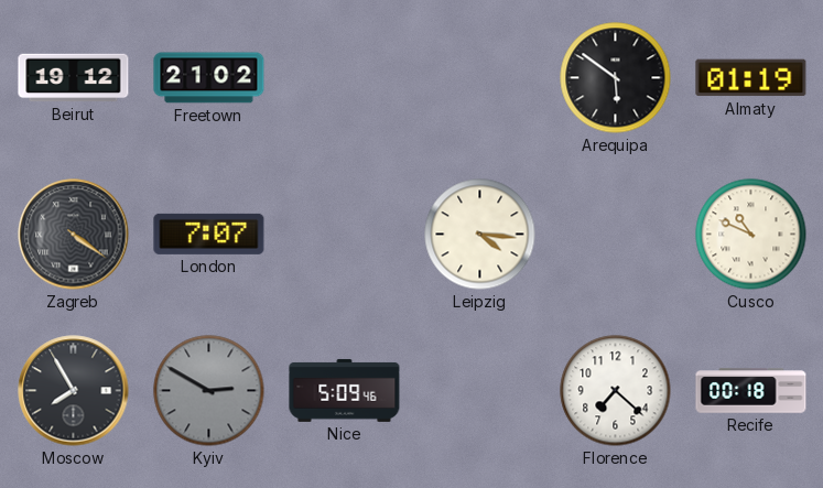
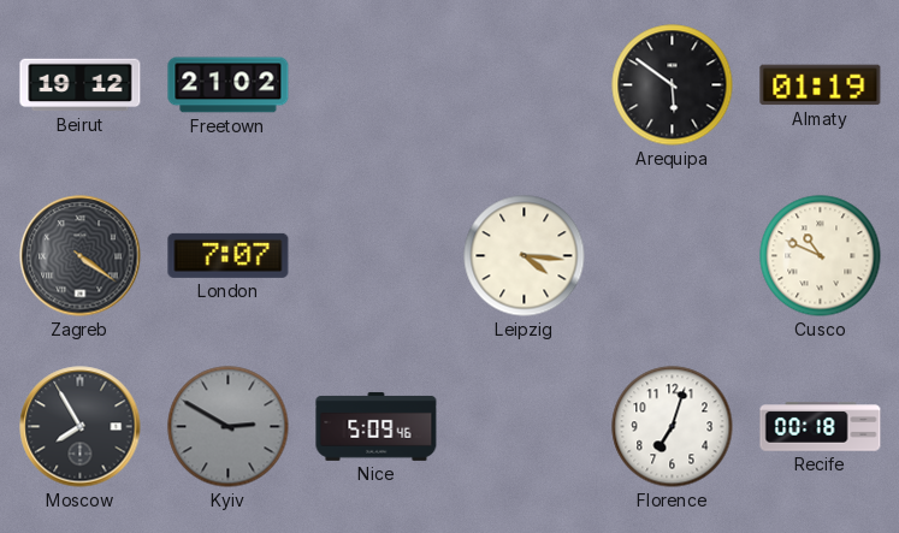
Florence: 7:22 -> 7:03
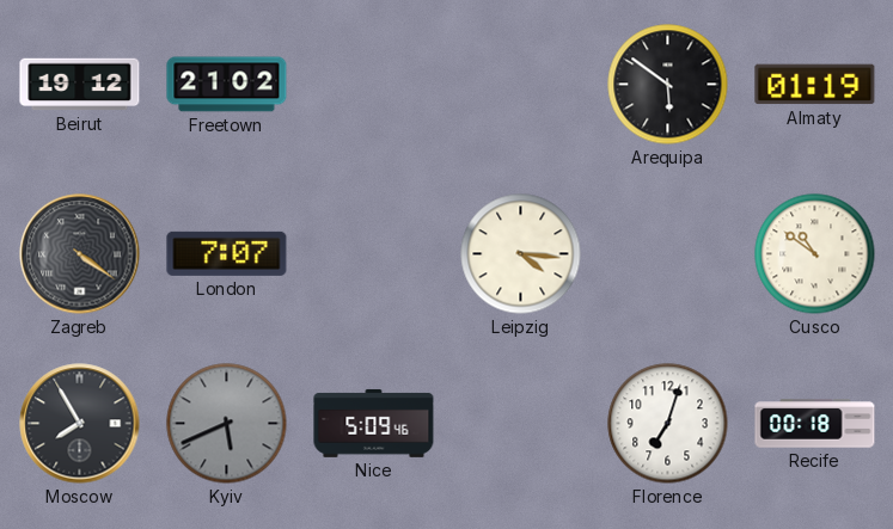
Cusco: 10:49 -> 10:51
Kyiv: 2:50 -> 5:41
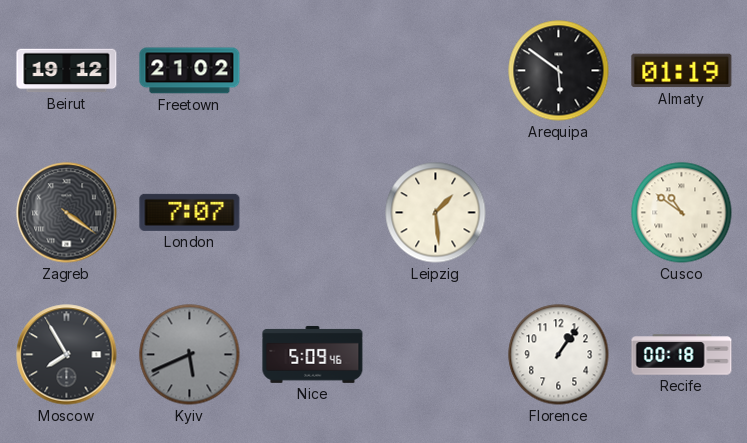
Leipzig: 4:16 -> 1:29
Florence: 7:03 -> 1:06
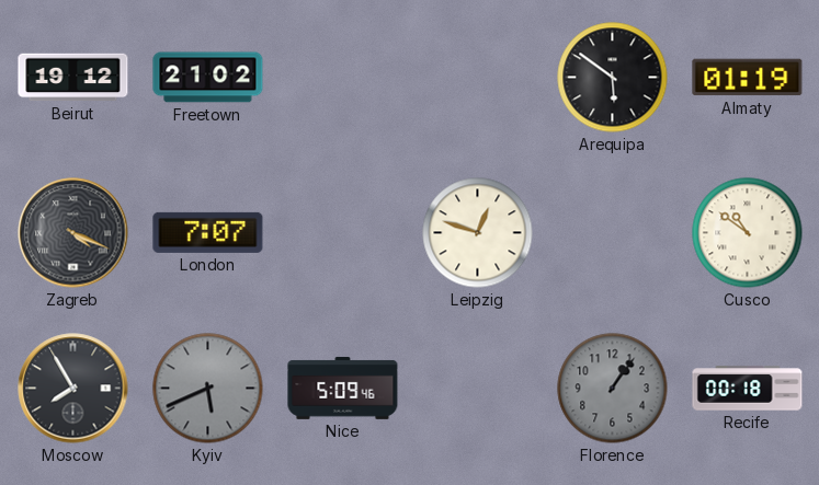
Zagreb: 4:21 -> 4:19
Leipzig: 1:29 -> 12:48
Florence dial: white -> grey
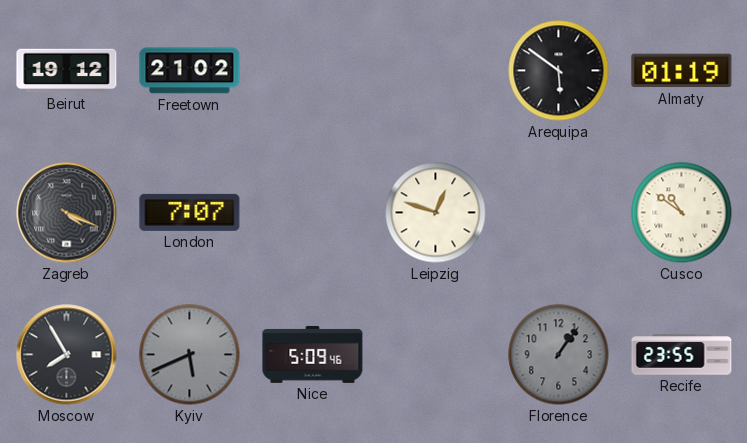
Recife: 00:18 -> 23:55
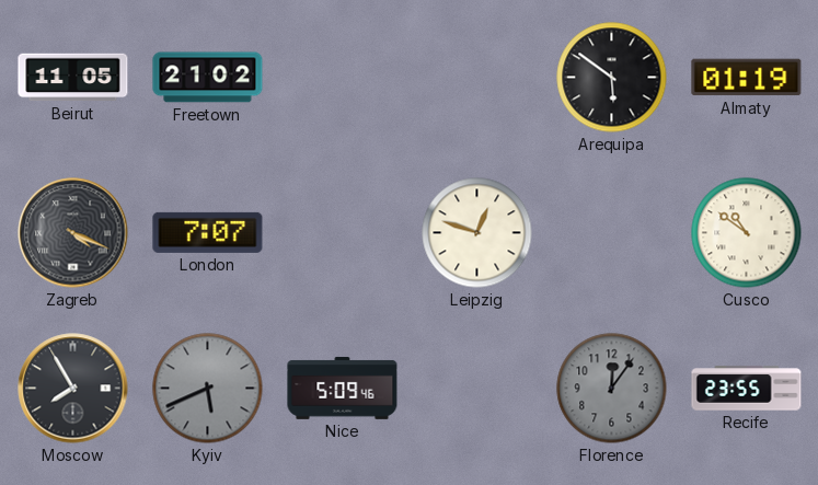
Beirut: 19:12 -> 11:05
Florence: 1:06 -> 12:06
